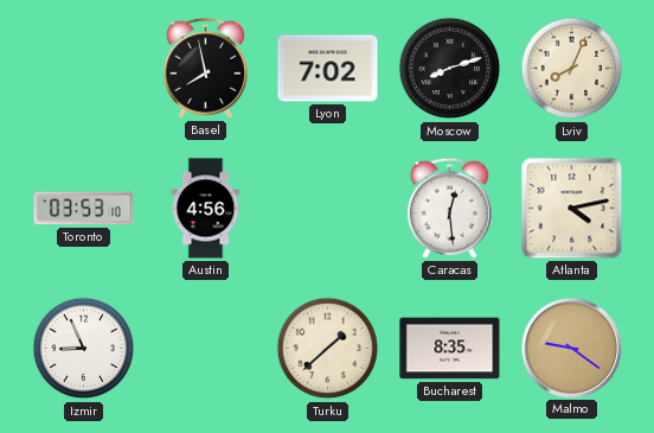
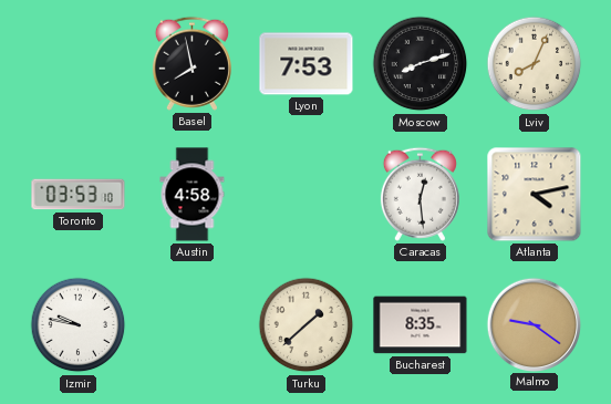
Lyon: 7:02 -> 7:53
Austin: 4:56 -> 4:58
Izmir: 8:56 -> 9:47
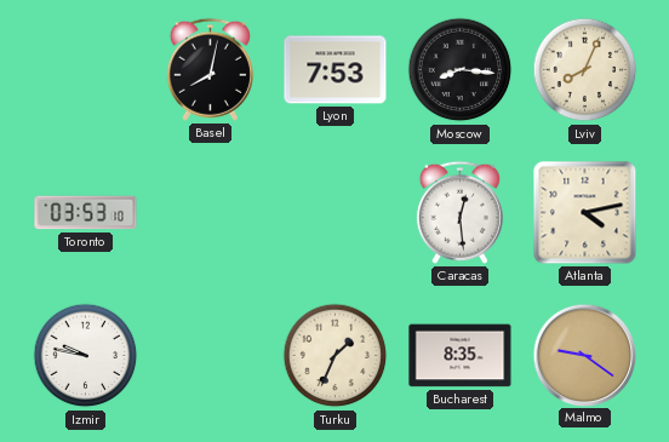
Basel: 7:58 -> 8:02
Moscow: 8:12 -> 8:16
Austin: 4:58 -> none
Turku: 1:38 -> 1:34
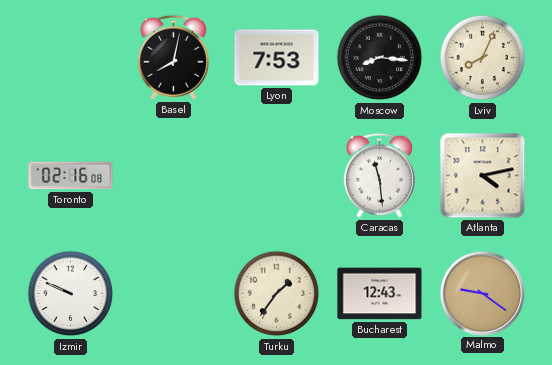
Toronto: 03:53 -> 02:16
Caracas: 12:29 -> 11:29
Izmir: 9:47 -> 9:49
Turku: 1:34 -> 1:36
Bucharest: 8:35 -> 12:43
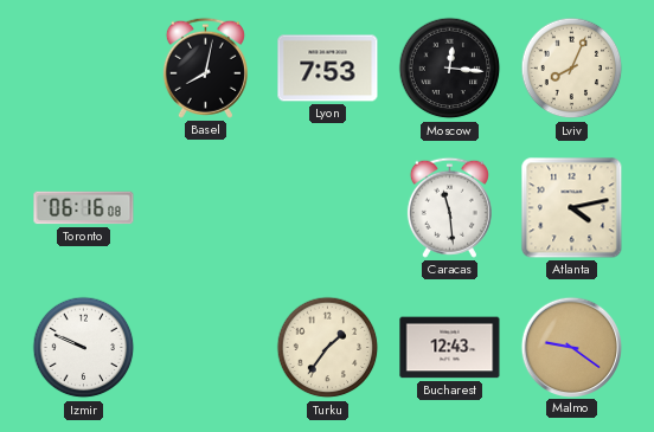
Moscow: 8:16 -> 12:16
Toronto: 02:16 -> 06:16
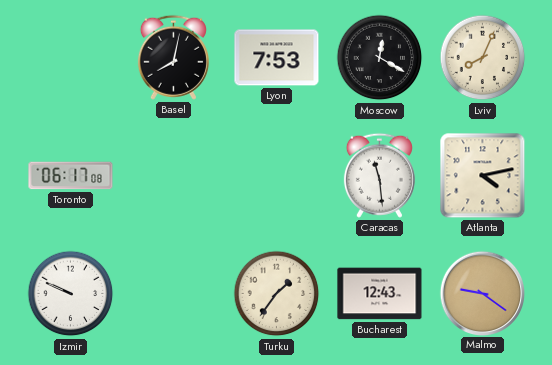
Moscow: 12:16 -> 12:20
Toronto: 06:16 -> 06:17
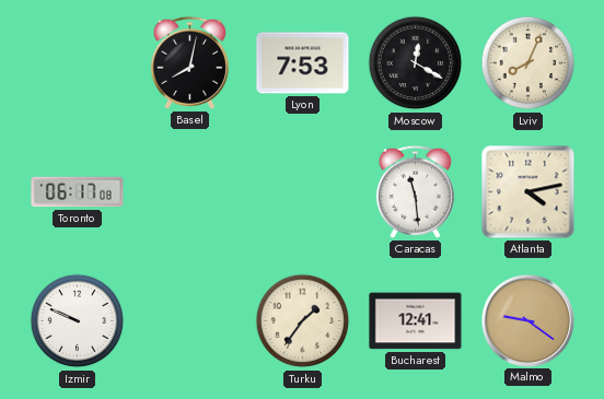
Bucharest: 12:43 -> 12:41
